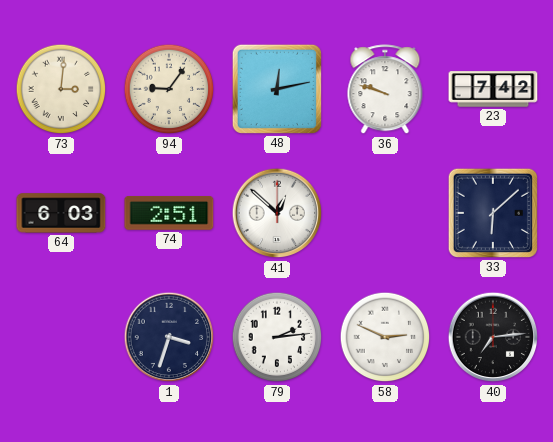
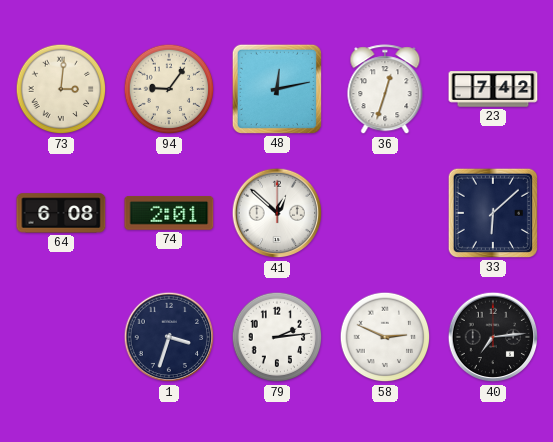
36: 9:48 -> 12:33
64: 6:03 -> 6:08
74: 2:51 -> 2:01
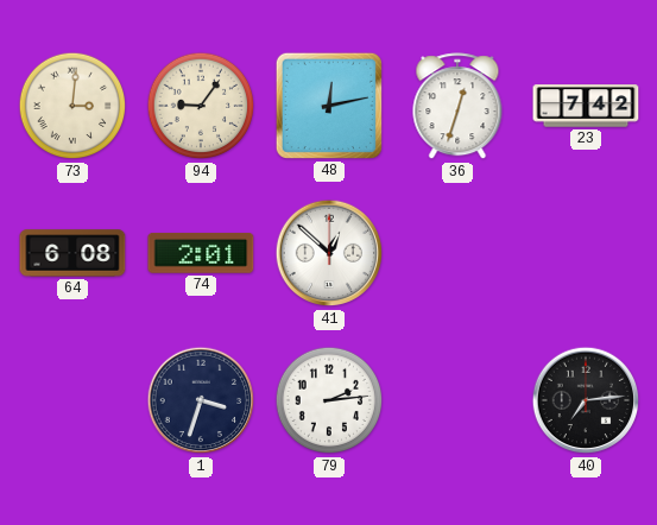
33: 6:08 -> none
58: 2:49 -> none
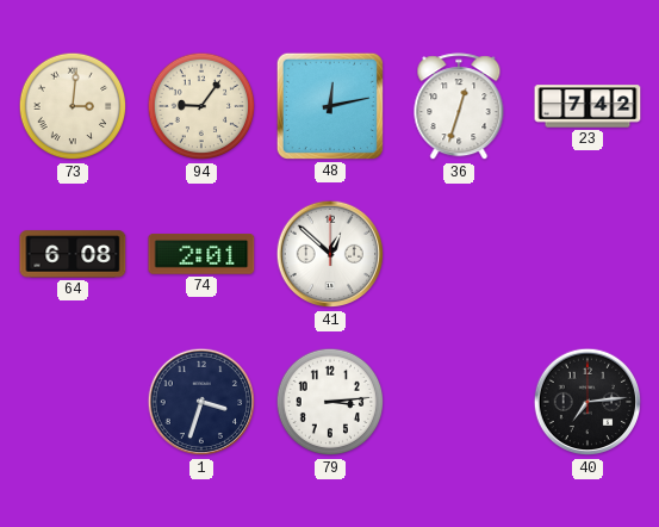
79: 2:14 -> 3:14
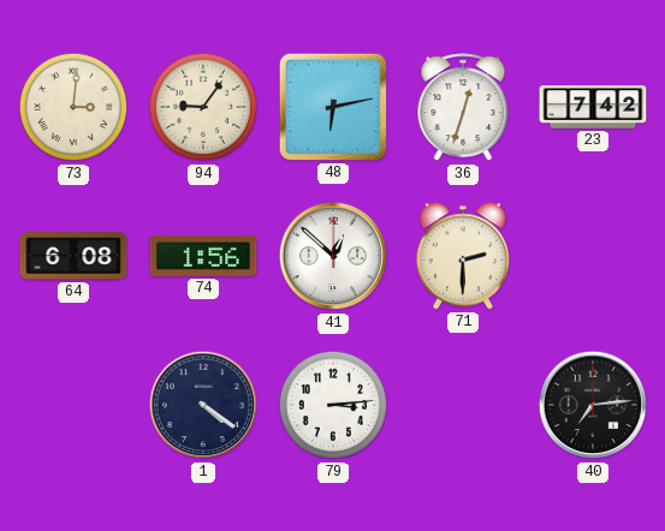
48: 12:13 -> 6:13
74: 2:01 -> 1:56
71: none -> 2:30
1: 3:33 -> 4:21
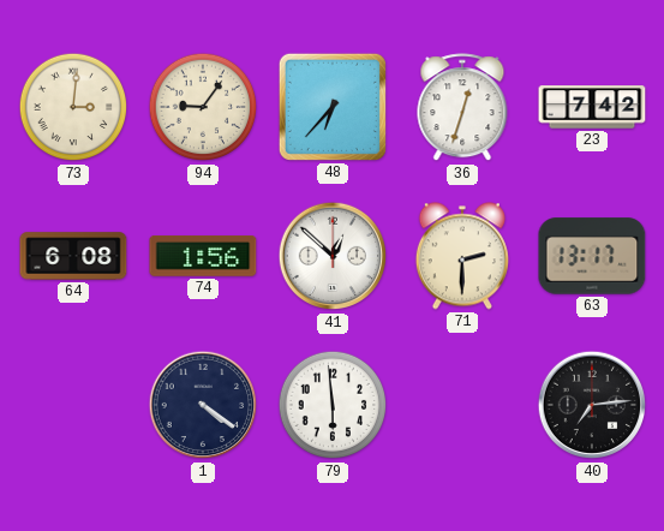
48: 6:13 -> 6:37
63: none -> 13:17
79: 3:14 -> 5:59
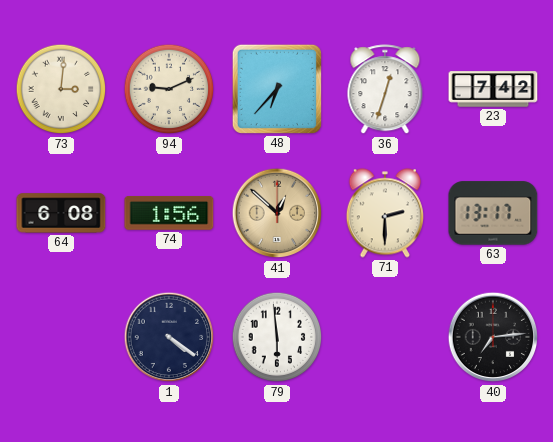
94: 9:06 -> 9:11
41 dial: white -> champagne
